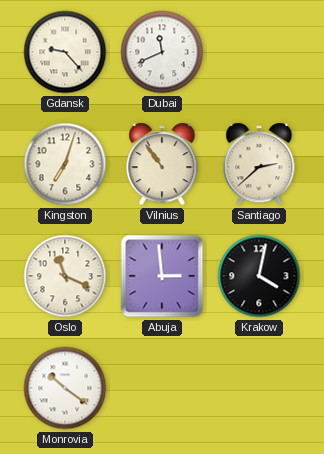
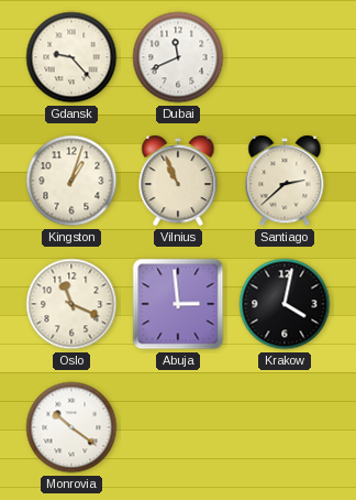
Kingston: 7:03 -> 1:03
Vilnius: 10:54 -> 10:56
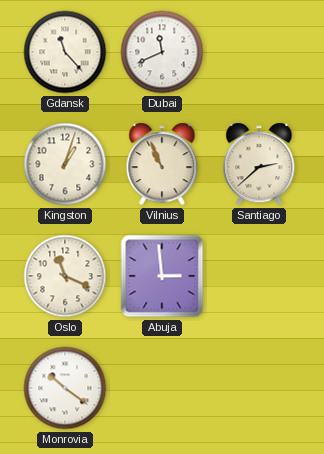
Gdansk: 9:23 -> 11:23
Krakow: 4:02 -> none
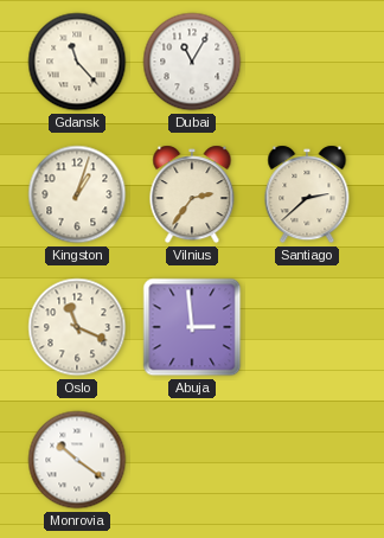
Dubai: 11:41 -> 11:05
Vilnius: 10:56 -> 2:36
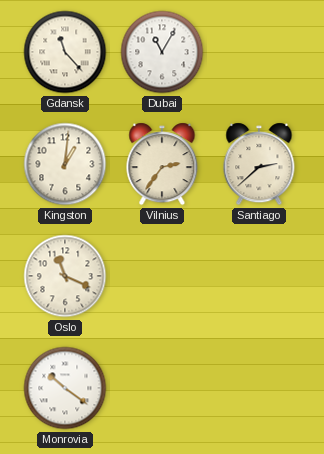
Kingston: 1:03 -> 1:01
Abuja: 2:59 -> none
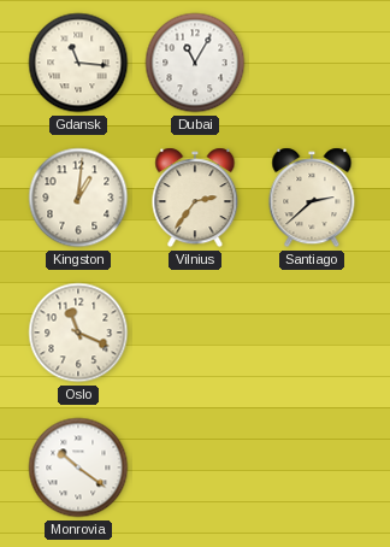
Gdansk: 11:23 -> 11:16
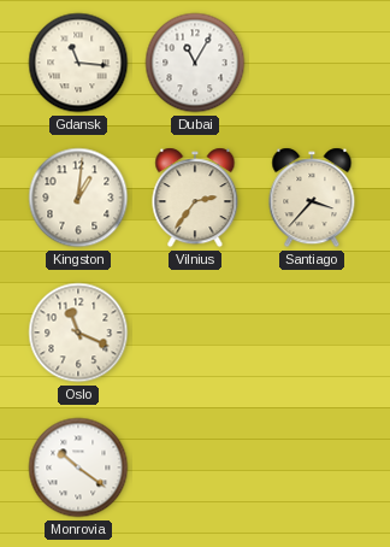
Santiago: 2:38 -> 3:37
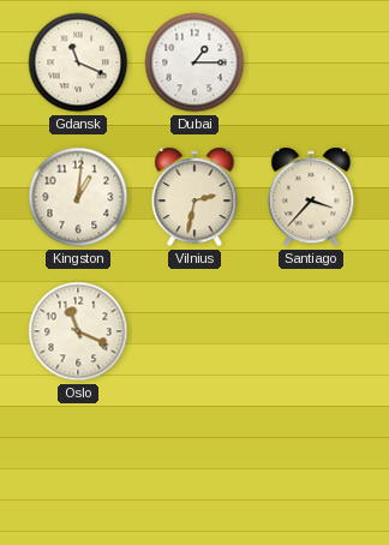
Gdansk: 11:16 -> 11:19
Dubai: 11:05 -> 1:15
Vilnius: 2:36 -> 2:32
Monrovia: 10:21 -> none
